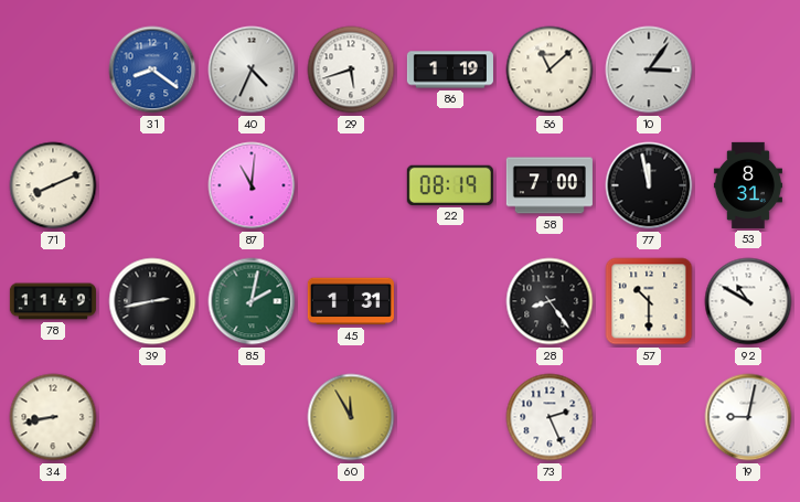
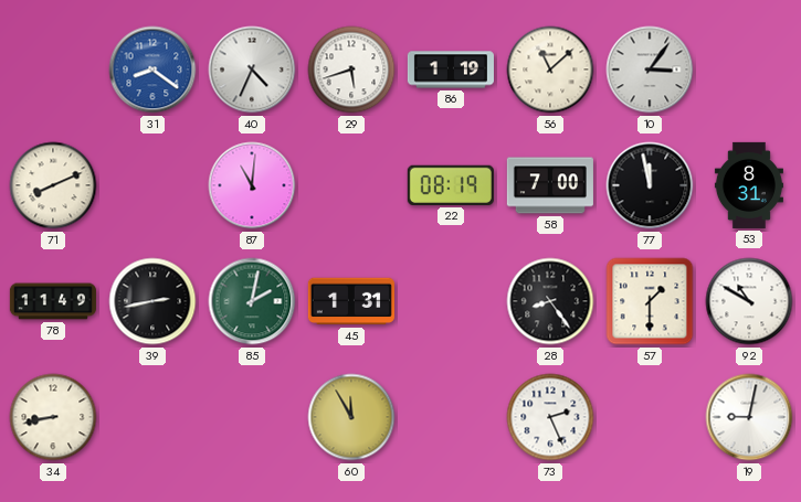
57: 10:30 -> 1:30
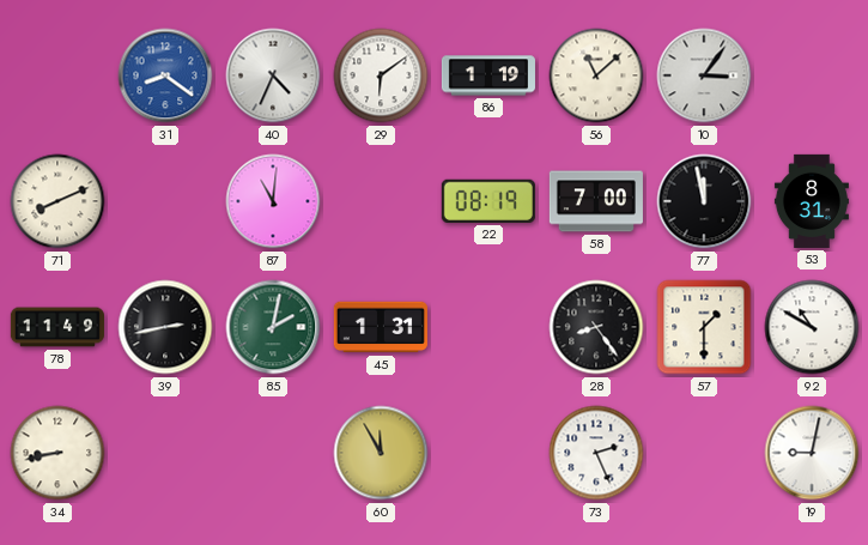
29: 5:42 -> 6:09
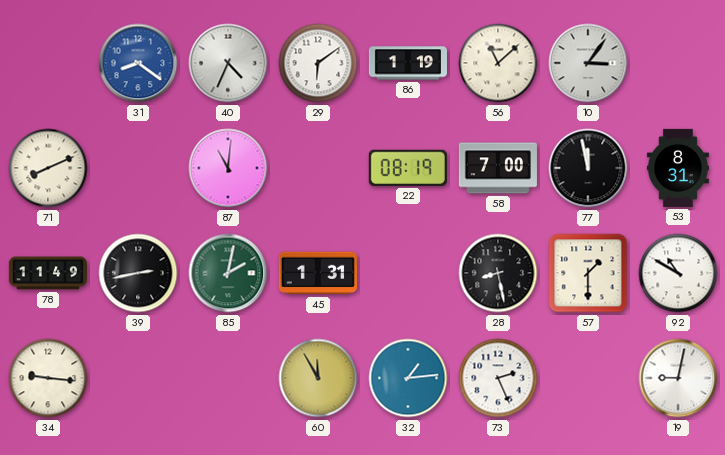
28: 8:24 -> 8:28
34: 8:43 -> 9:16
32: none -> 1:14
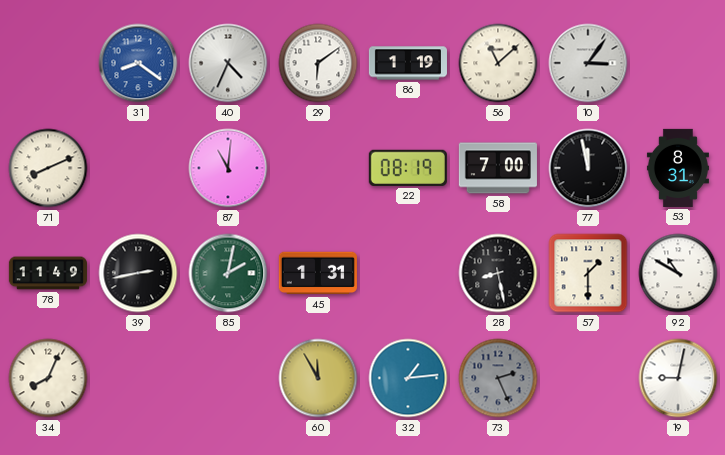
34: 9:16 -> 8:04
73 dial: white -> grey
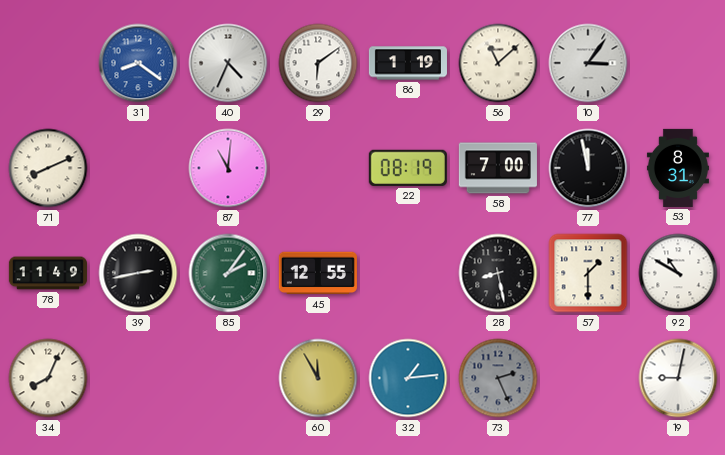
85: 2:02 -> 2:06
45: 1:31 -> 12:55
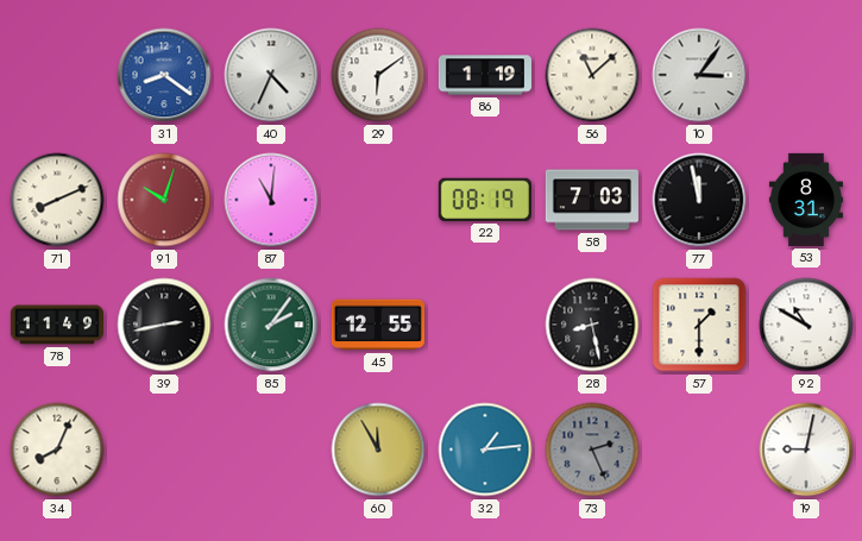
91: none -> 10:03
58: 7:00 -> 7:03
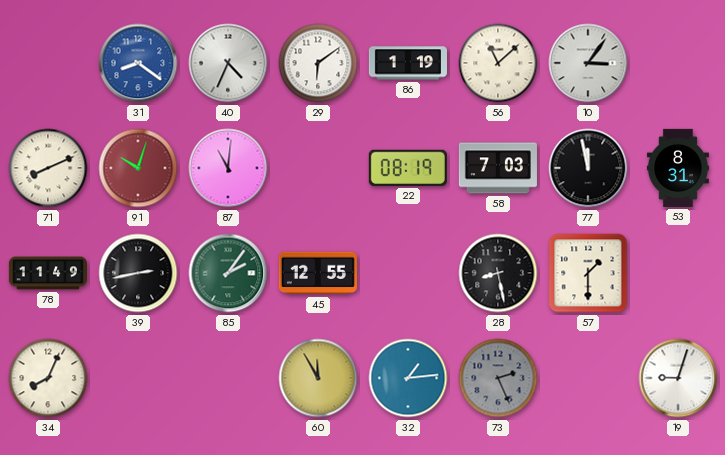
92: 10:50 -> none
19: 9:02 -> 9:03
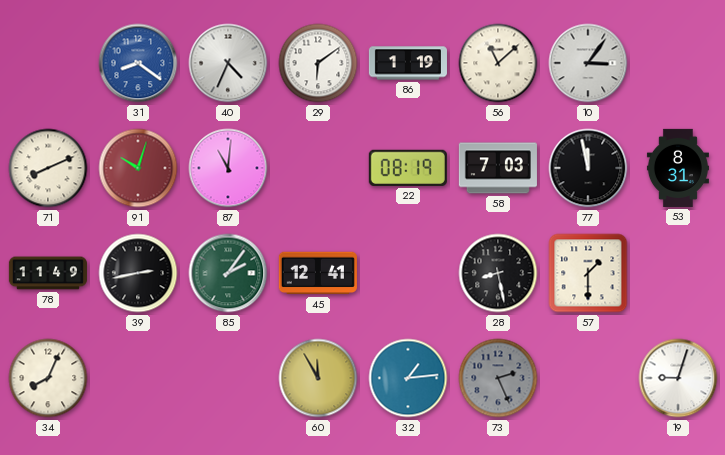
45: 12:55 -> 12:41
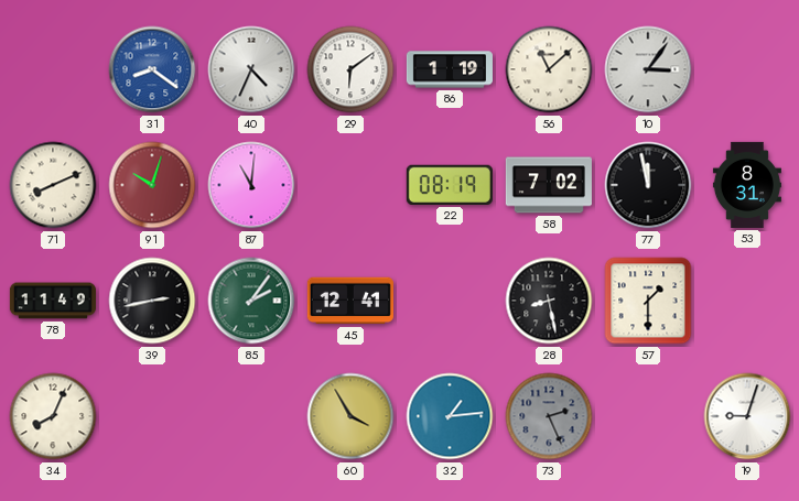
58: 7:03 -> 7:02
60: 11:55 -> 3:55
